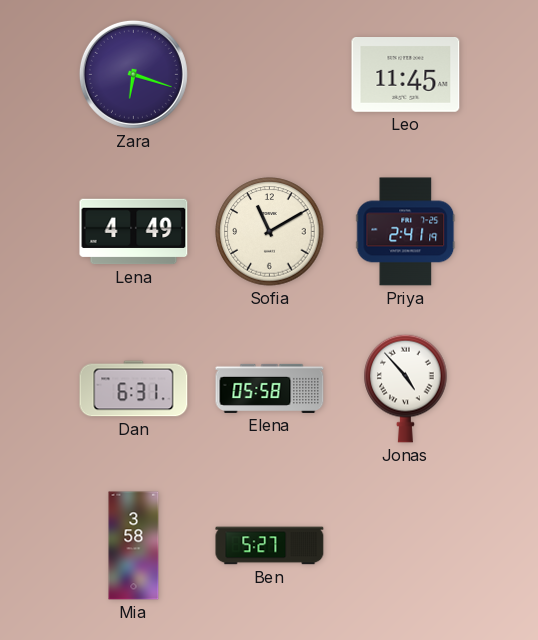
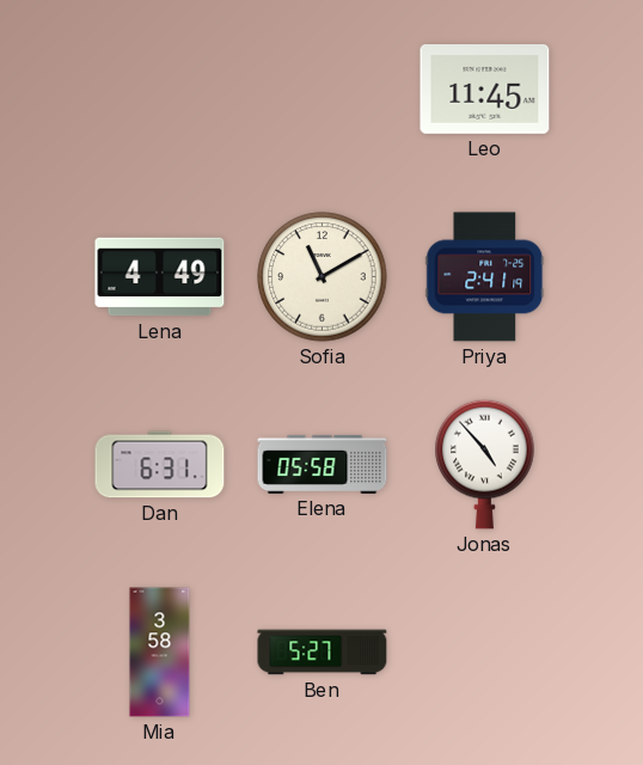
Zara: 6:18 -> none
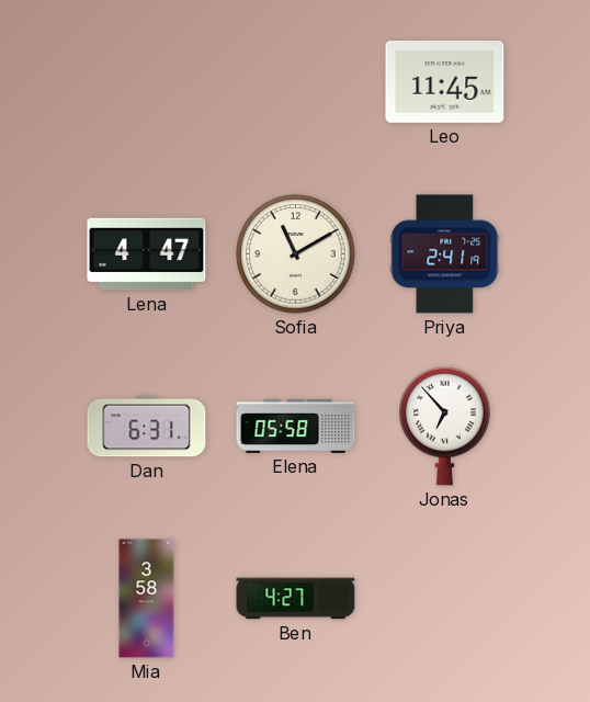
Lena: 4:49 -> 4:47
Jonas: 4:53 -> 6:53
Ben: 5:27 -> 4:27
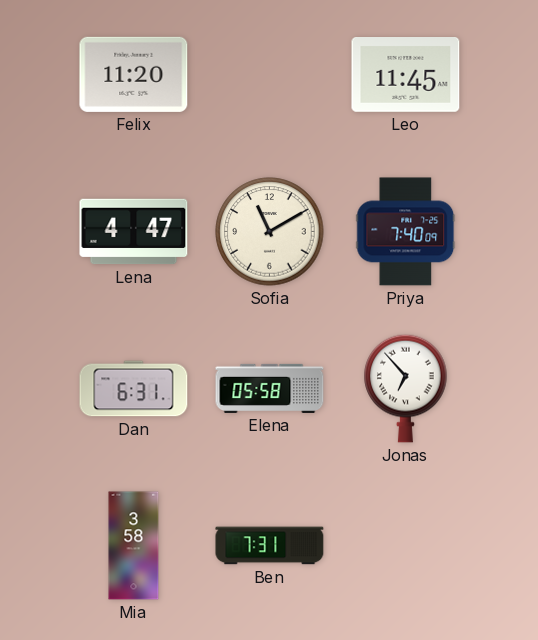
Felix: none -> 11:20
Priya: 2:41 -> 7:40
Ben: 4:27 -> 7:31
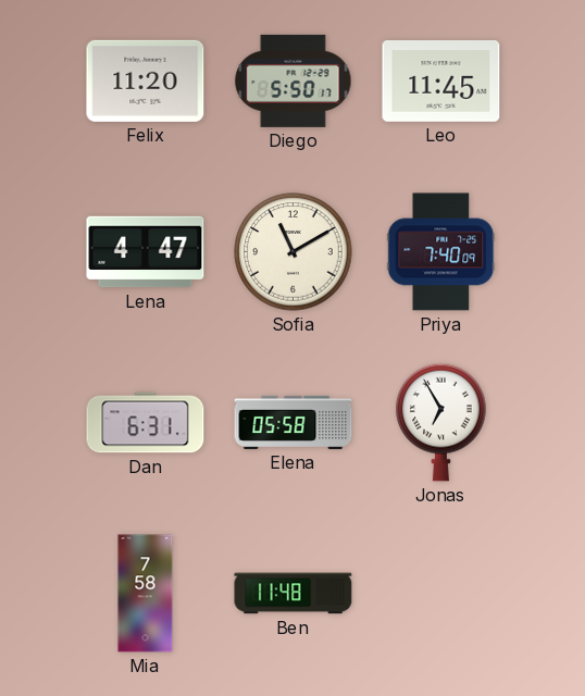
Diego: none -> 5:50
Jonas: 6:53 -> 6:55
Mia: 3:58 -> 7:58
Ben: 7:31 -> 11:48
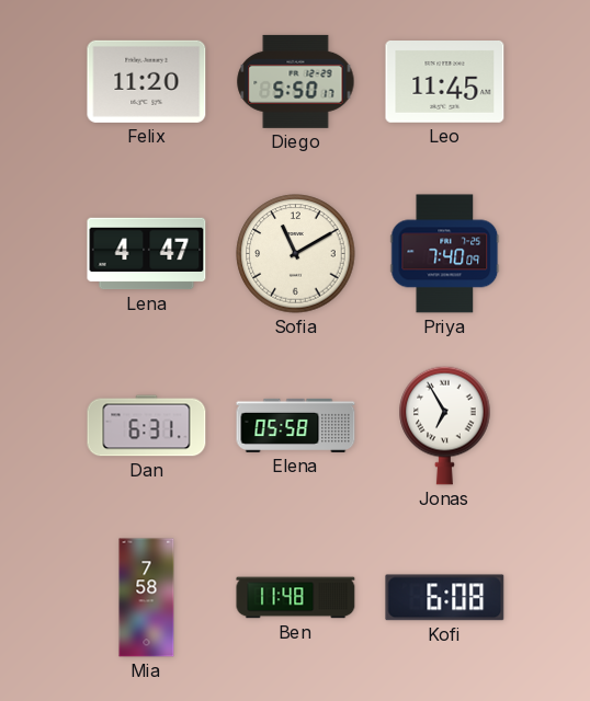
Kofi: none -> 6:08
